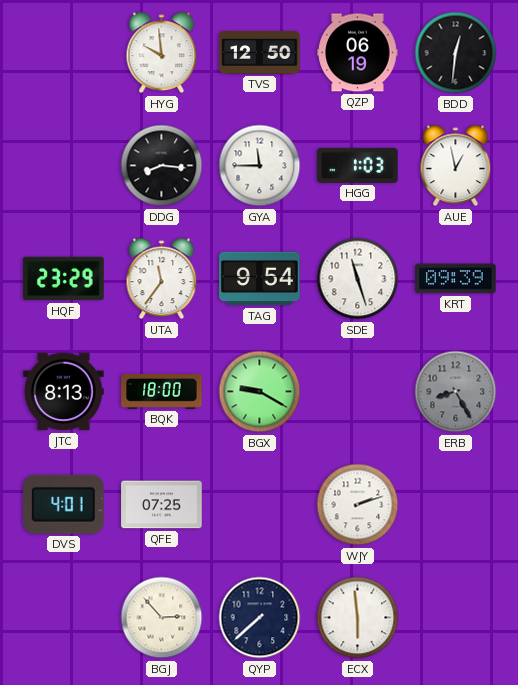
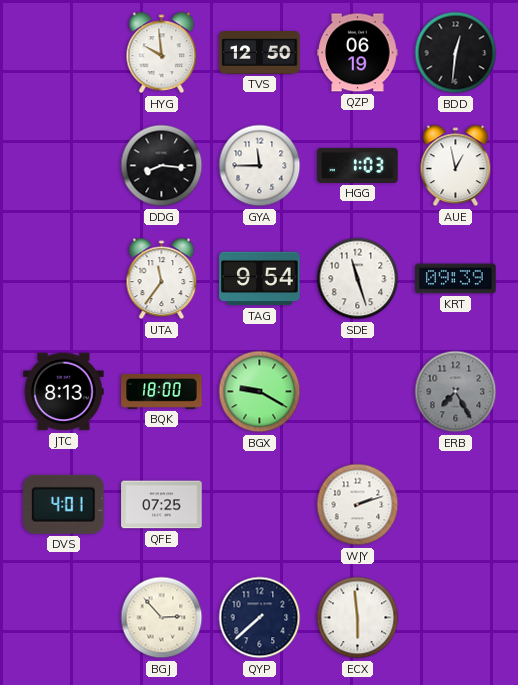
HQF: 23:29 -> none
ERB: 8:25 -> 7:25
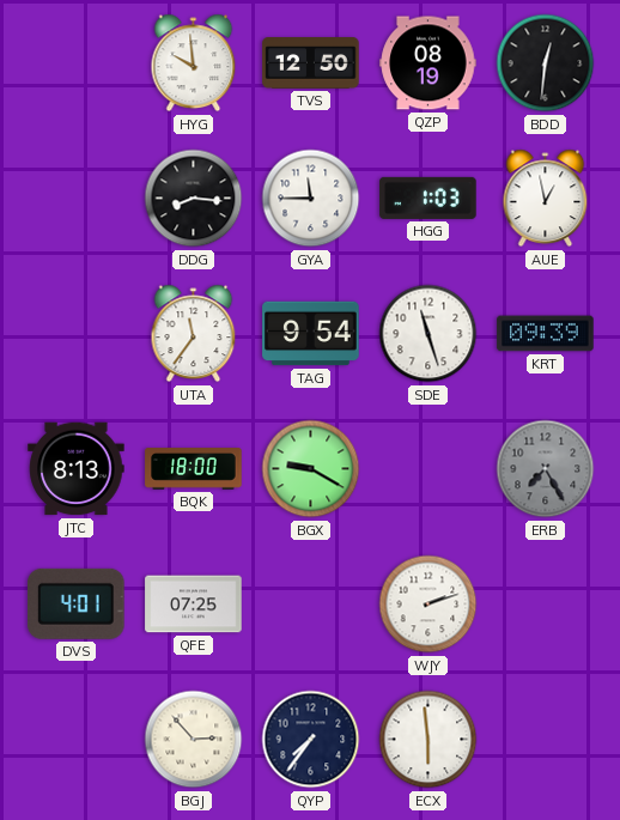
QZP: 06:19 -> 08:19
QYP: 7:38 -> 7:36
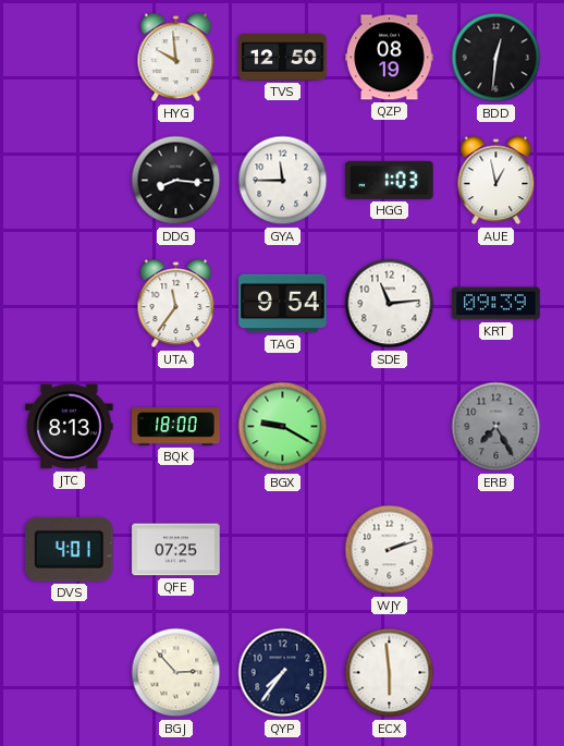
SDE: 11:27 -> 11:14
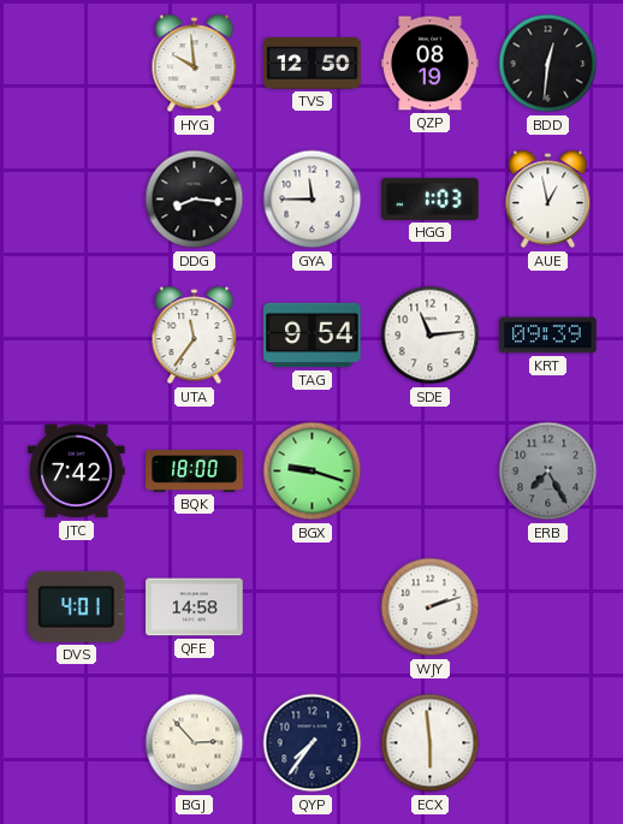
JTC: 8:13 -> 7:42
BGX: 9:20 -> 9:18
QFE: 07:25 -> 14:58
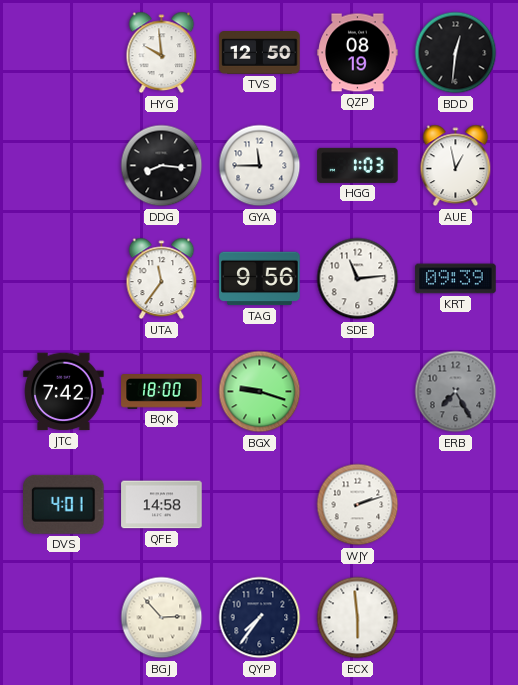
TAG: 9:54 -> 9:56
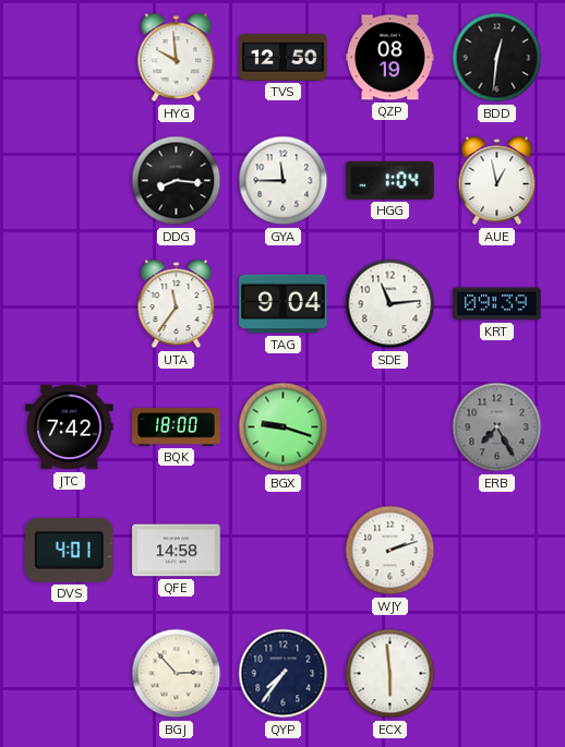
HGG: 1:03 -> 1:04
TAG: 9:56 -> 9:04
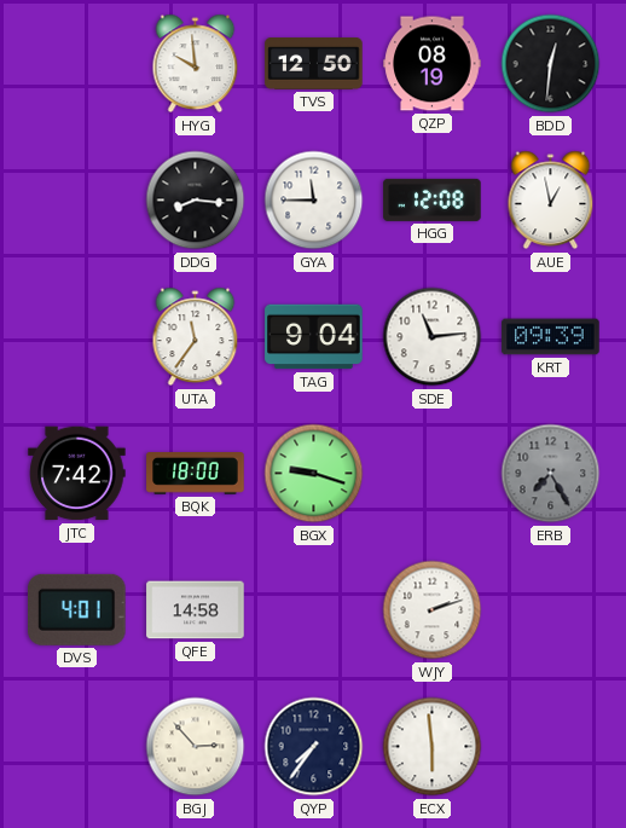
HGG: 1:04 -> 12:08
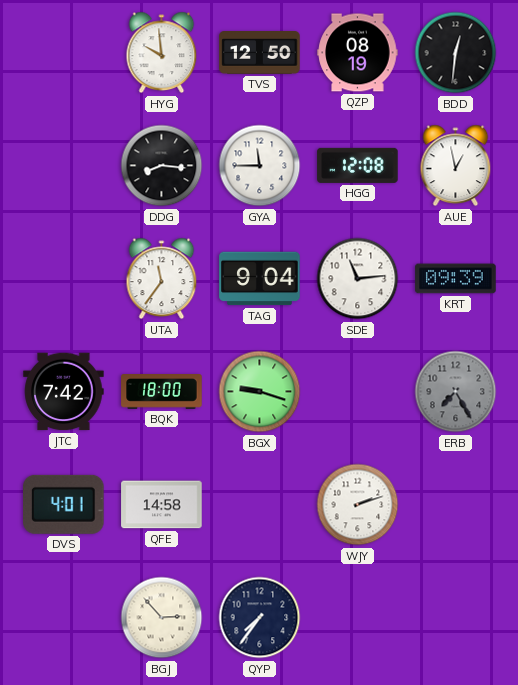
ECX: 5:59 -> none
